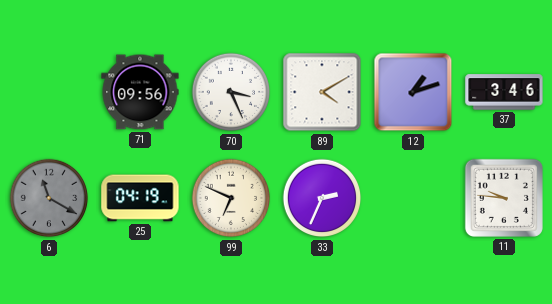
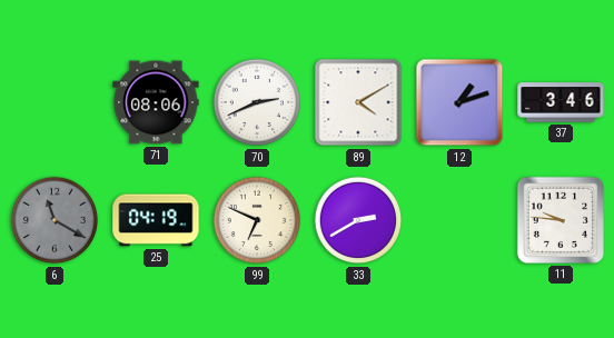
71: 09:56 -> 08:06
70: 3:26 -> 2:41
33: 2:34 -> 2:40
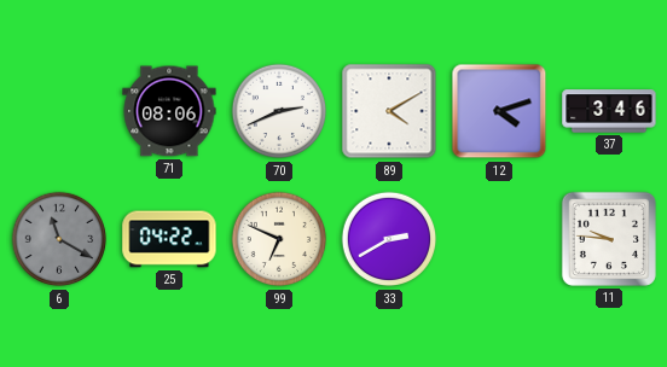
12: 1:12 -> 4:12
25: 04:19 -> 04:22
